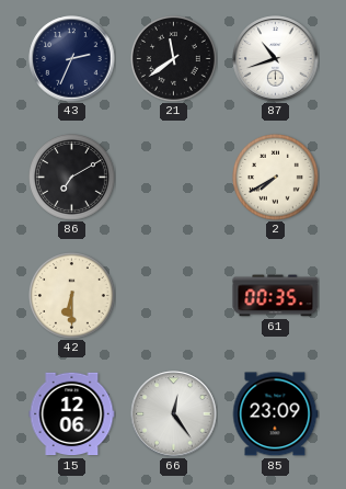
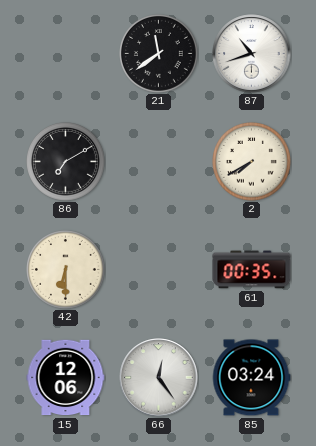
43: 2:34 -> none
85: 23:09 -> 03:24
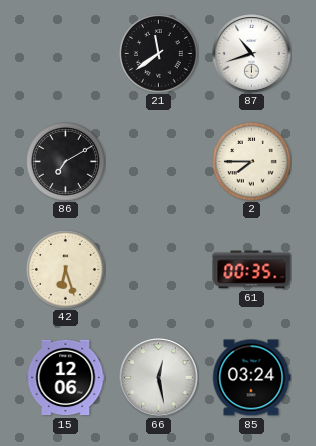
2: 7:40 -> 7:45
42: 6:30 -> 6:27
66: 12:24 -> 12:28
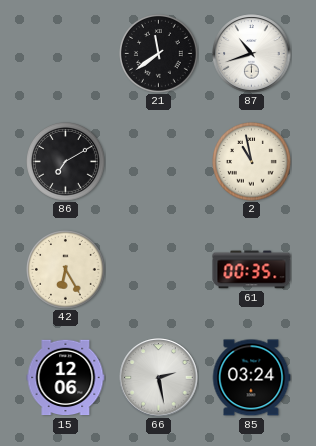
2: 7:45 -> 10:58
42: 6:27 -> 6:25
66: 12:28 -> 2:28
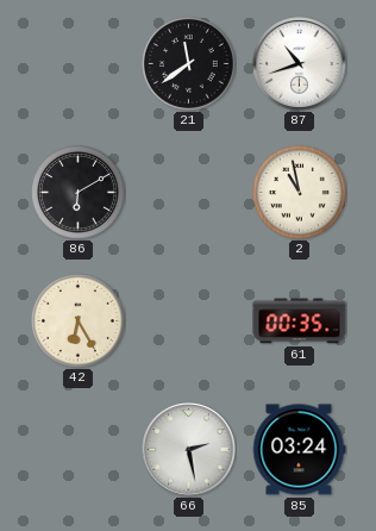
86: 7:10 -> 6:10
15: 12:06 -> none
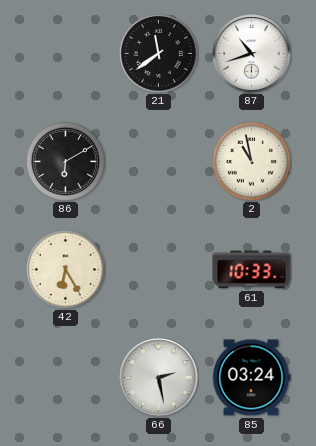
61: 00:35 -> 10:33
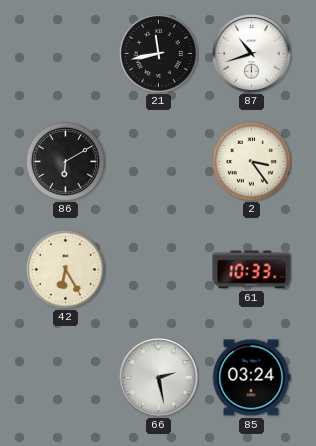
21: 11:39 -> 11:43
2: 10:58 -> 3:24
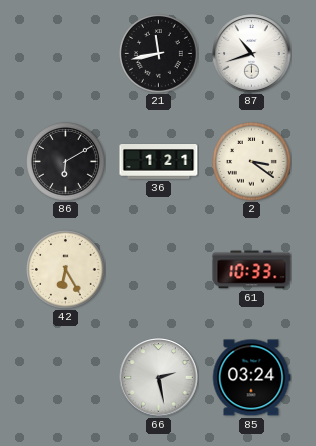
36: none -> 1:21
2: 3:24 -> 3:21
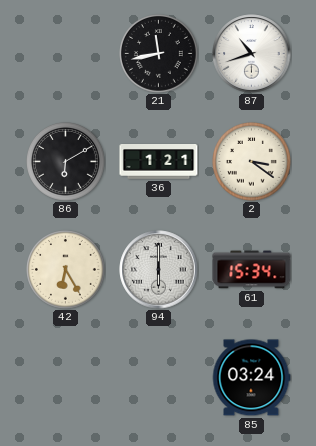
94: none -> 6:00
61: 10:33 -> 15:34
66: 2:28 -> none
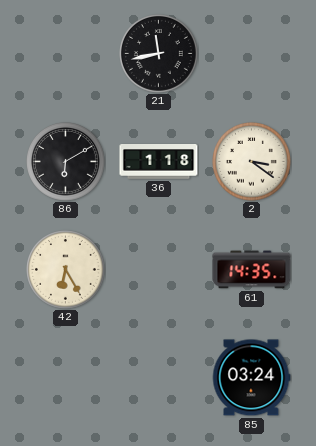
87: 10:42 -> none
36: 1:21 -> 1:18
94: 6:00 -> none
61: 15:34 -> 14:35
